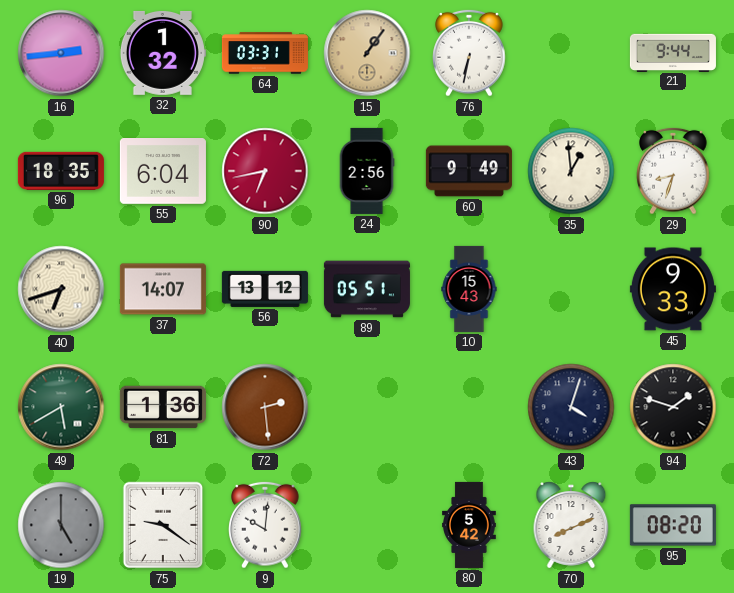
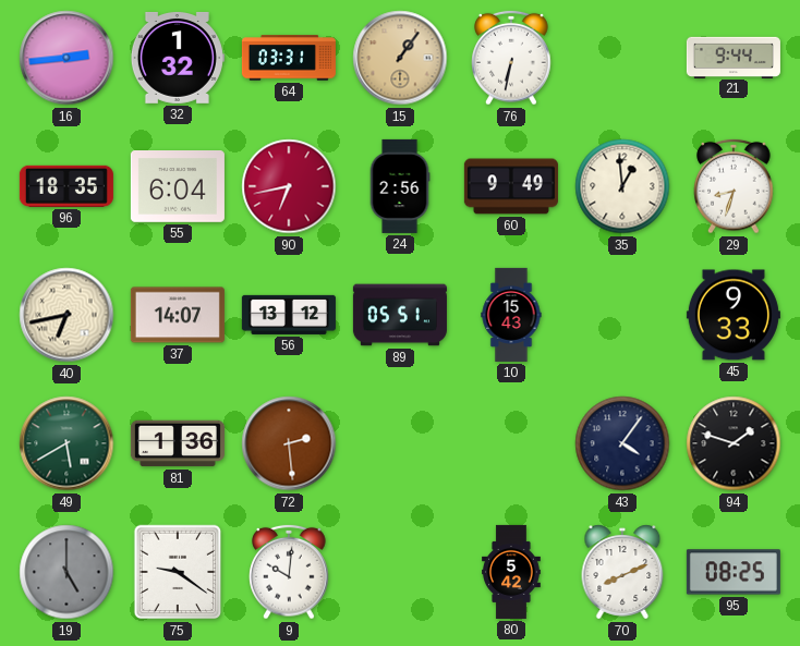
40: 6:42 -> 6:43
43: 4:03 -> 4:06
95: 08:20 -> 08:25
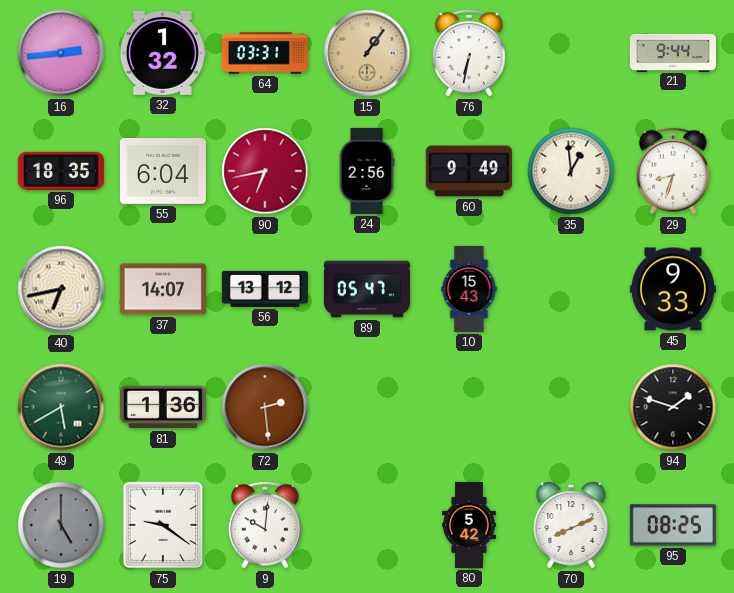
89: 05:51 -> 05:47
43: 4:06 -> none
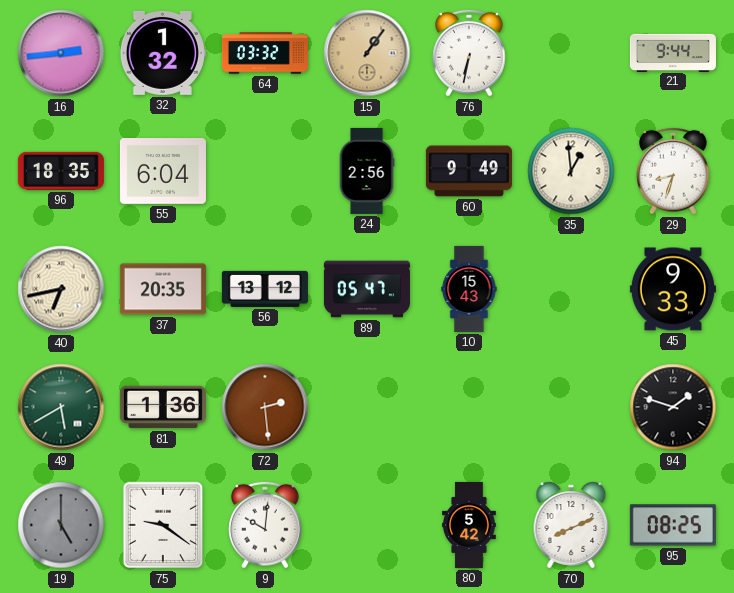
64: 03:31 -> 03:32
90: 6:43 -> none
37: 14:07 -> 20:35
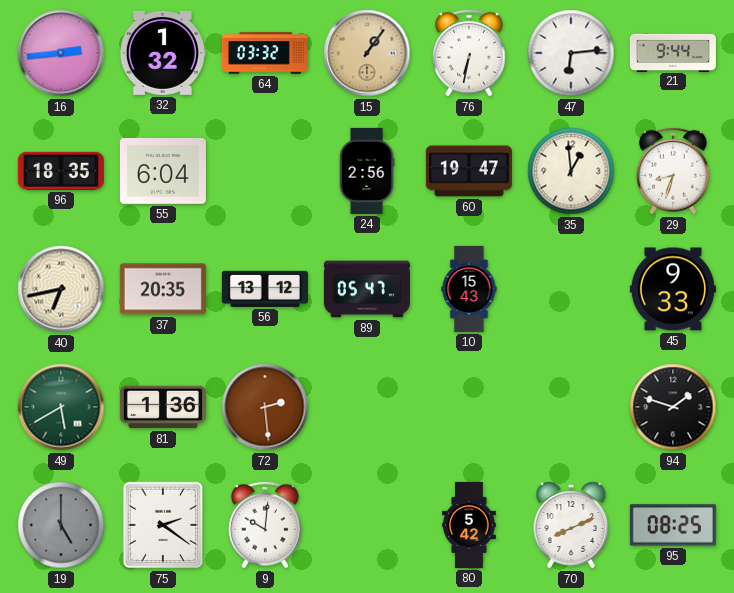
47: none -> 6:14
60: 9:49 -> 19:47
75: 9:21 -> 2:21
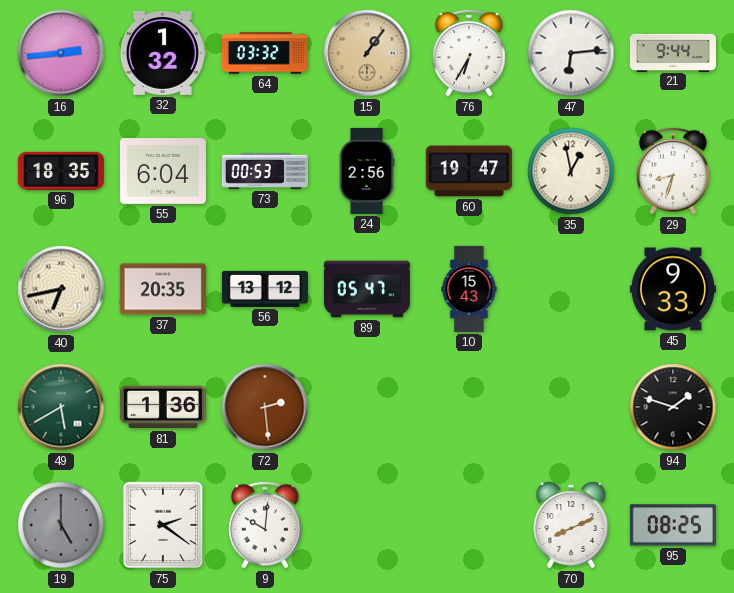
76: 6:32 -> 6:35
73: none -> 00:53
35: 12:59 -> 12:58
80: 5:42 -> none
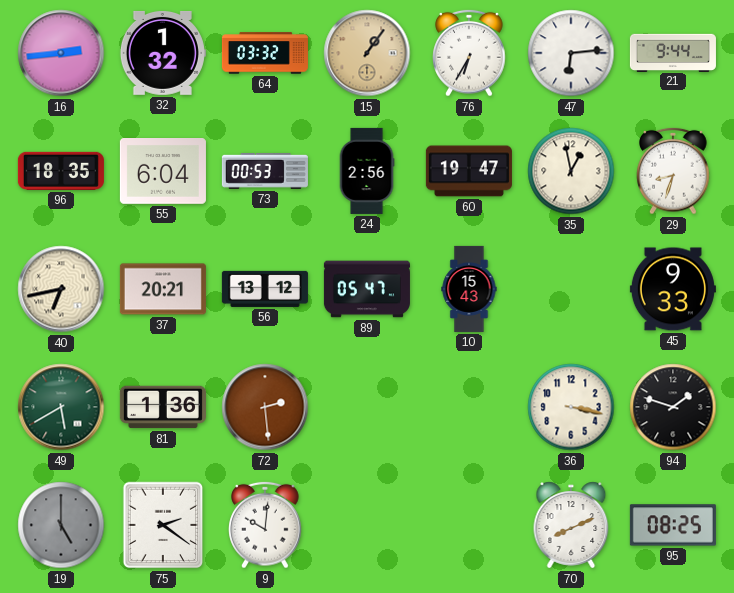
37: 20:35 -> 20:21
36: none -> 3:17
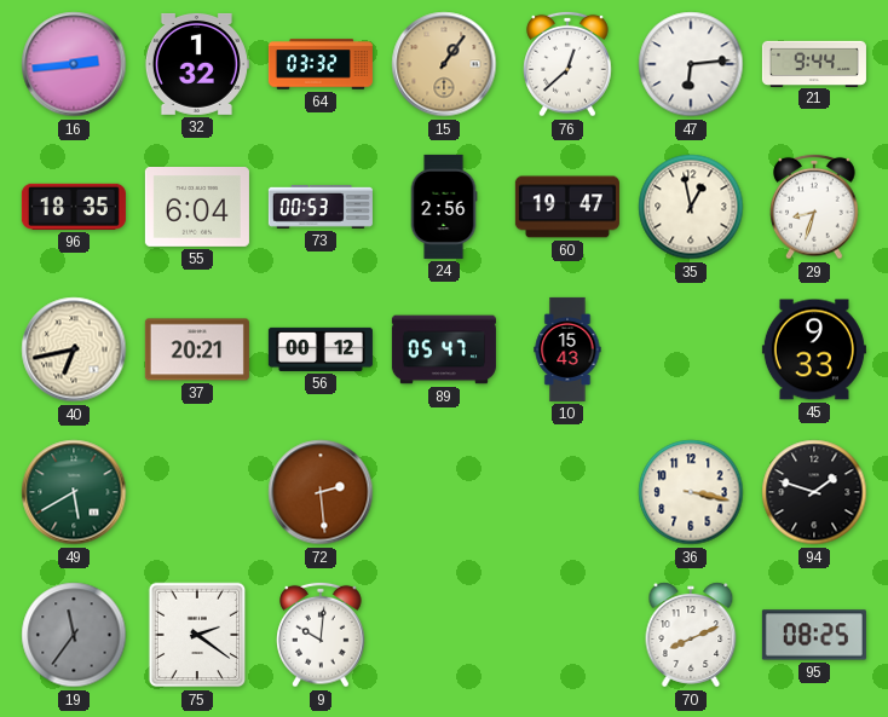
76: 6:35 -> 12:38
56: 13:12 -> 00:12
81: 1:36 -> none
19: 5:00 -> 11:36
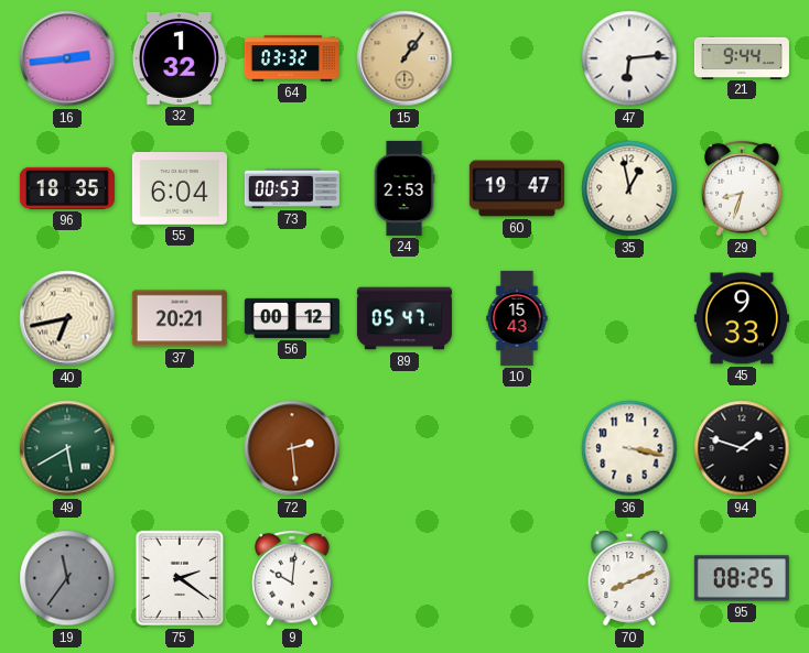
76: 12:38 -> none
24: 2:56 -> 2:53
